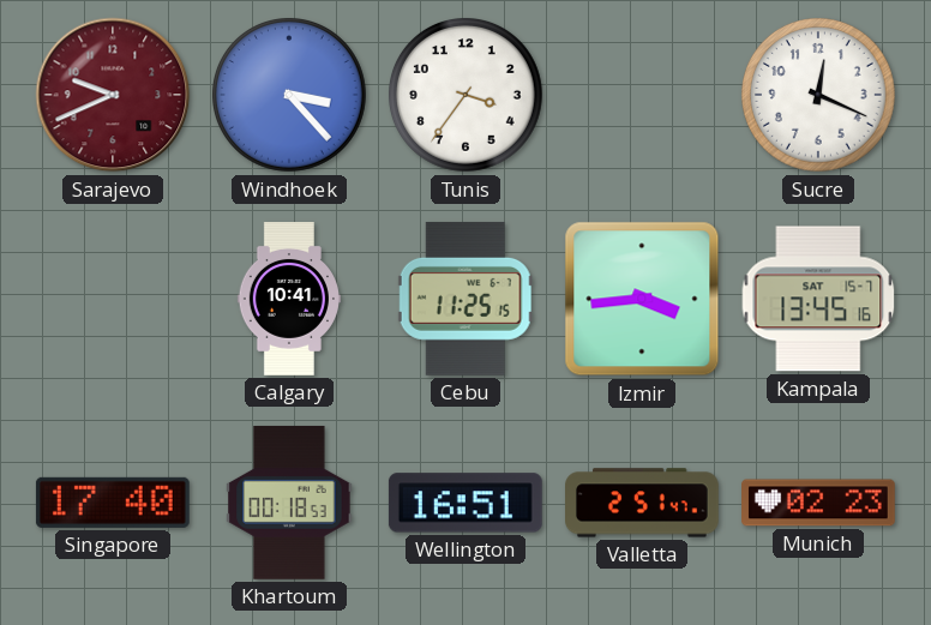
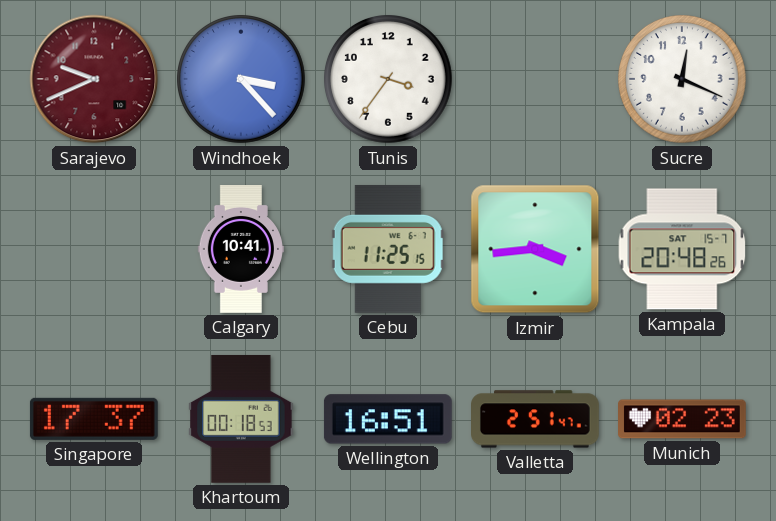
Kampala: 13:45 -> 20:48
Singapore: 17:40 -> 17:37
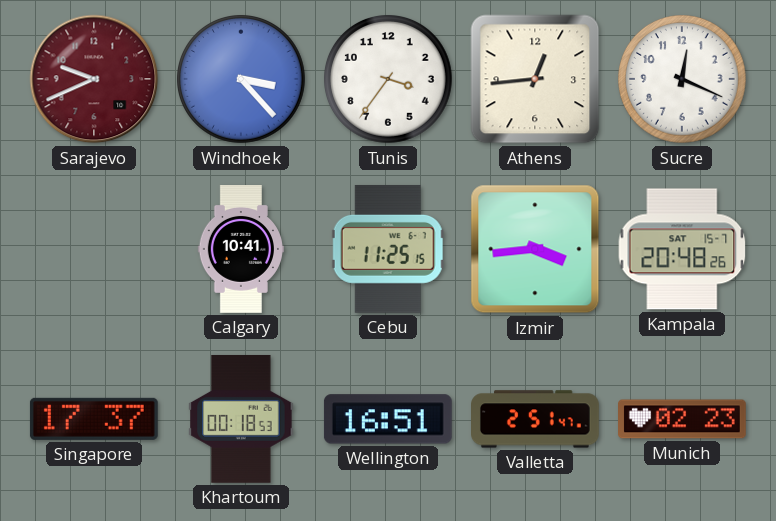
Athens: none -> 12:44
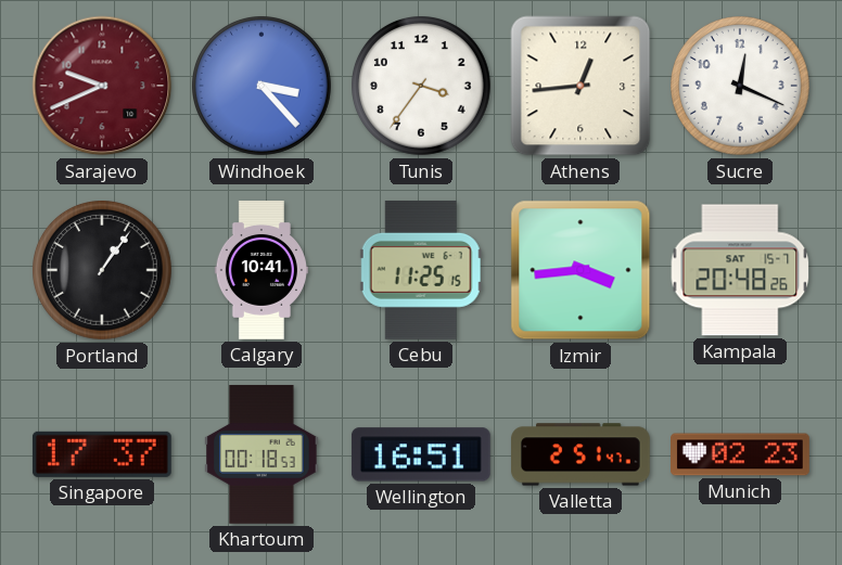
Portland: none -> 1:06
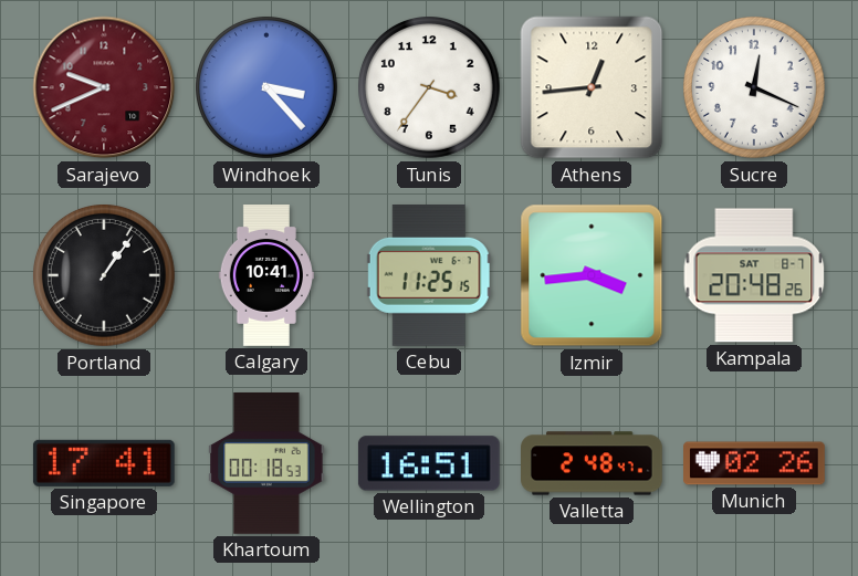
Kampala date: SAT 15-7 -> SAT 8-7
Singapore: 17:37 -> 17:41
Valletta: 2:51 -> 2:48
Munich: 02:23 -> 02:26
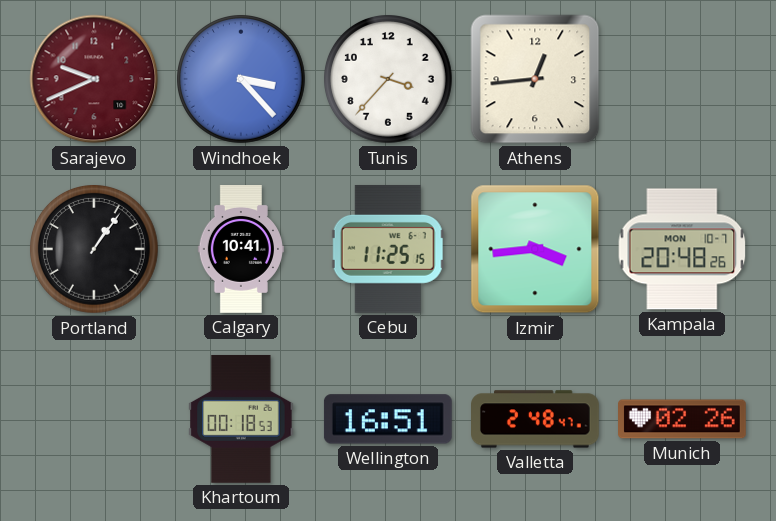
Tunis: 3:36 -> 3:37
Sucre: 12:19 -> none
Kampala date: SAT 8-7 -> MON 10-7
Singapore: 17:41 -> none
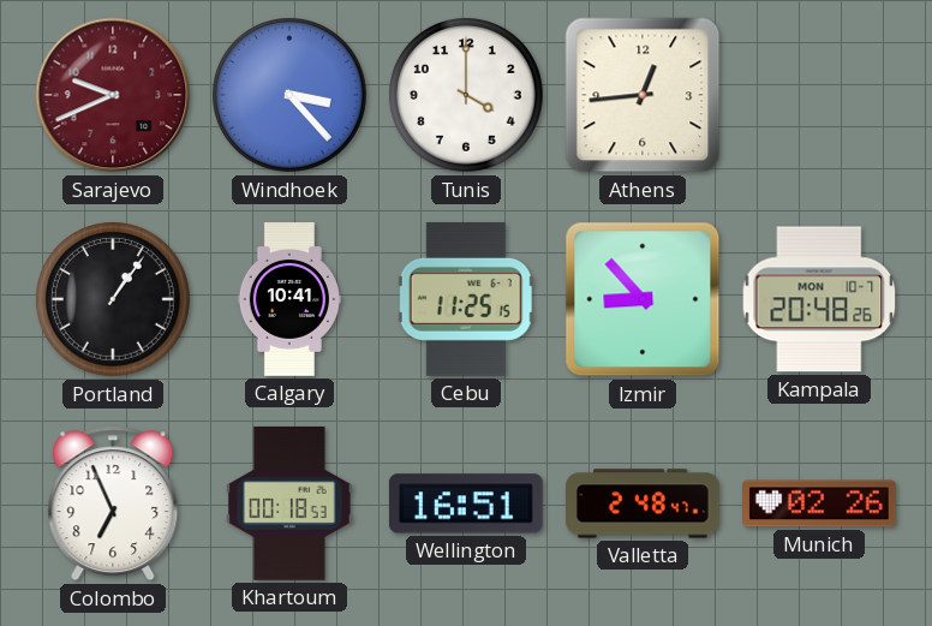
Tunis: 3:37 -> 4:00
Izmir: 3:44 -> 8:53
Colombo: none -> 6:56
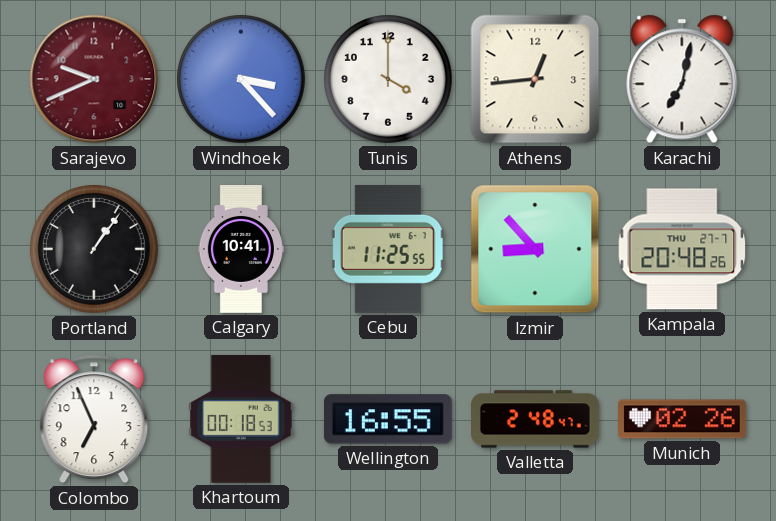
Karachi: none -> 7:02
Cebu: 11:25:15 -> 11:25:55
Kampala date: MON 10-7 -> THU 27-7
Wellington: 16:51 -> 16:55
